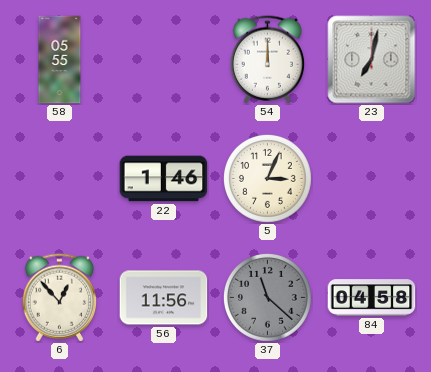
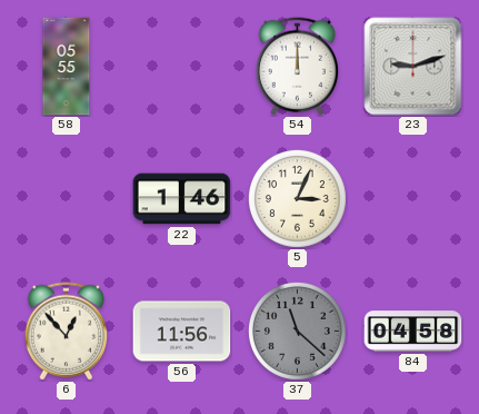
23: 7:02 -> 9:12
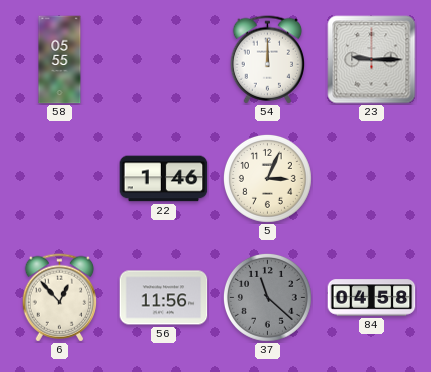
23: 9:12 -> 9:15
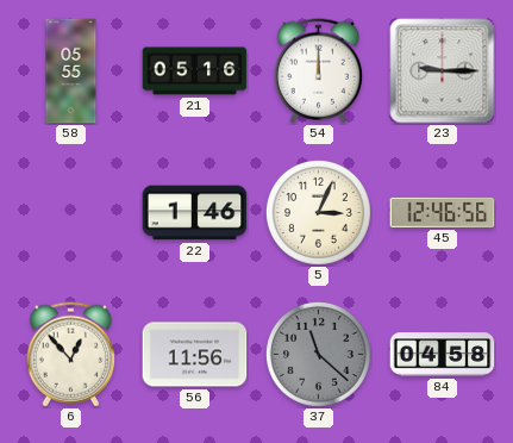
21: none -> 05:16
45: none -> 12:46
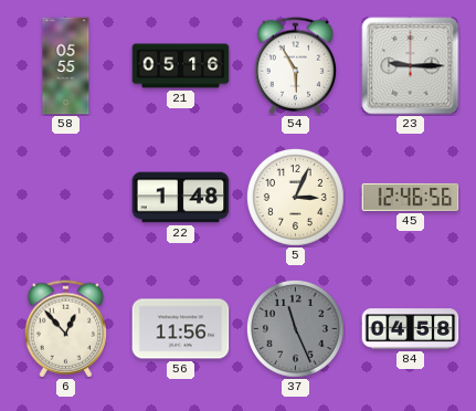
54: 12:00 -> 5:55
22: 1:46 -> 1:48
37: 11:22 -> 11:26
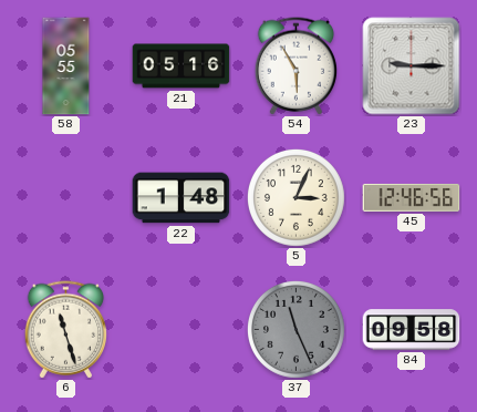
6: 12:53 -> 11:27
56: 11:56 -> none
84: 04:58 -> 09:58
